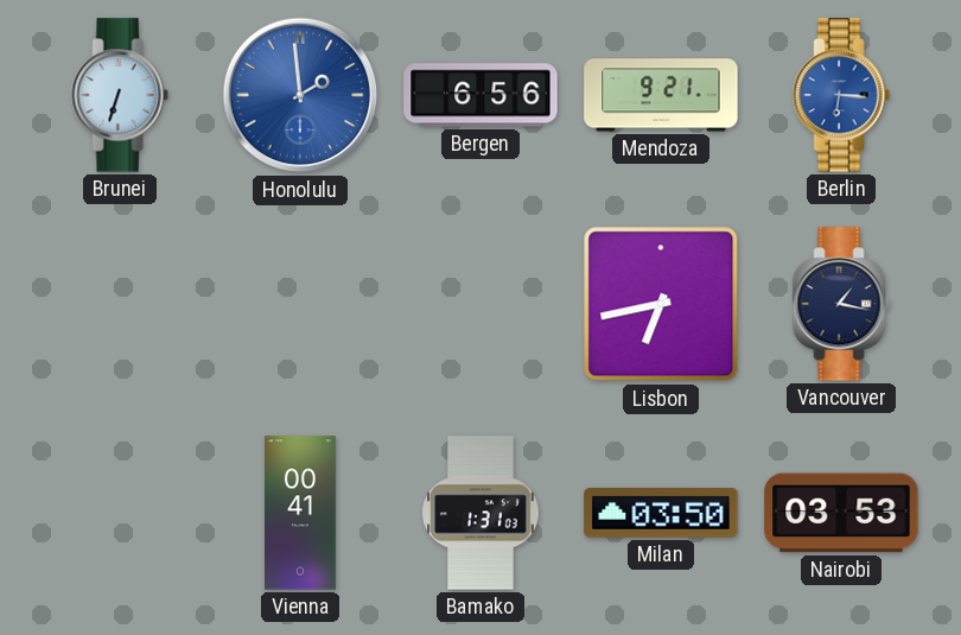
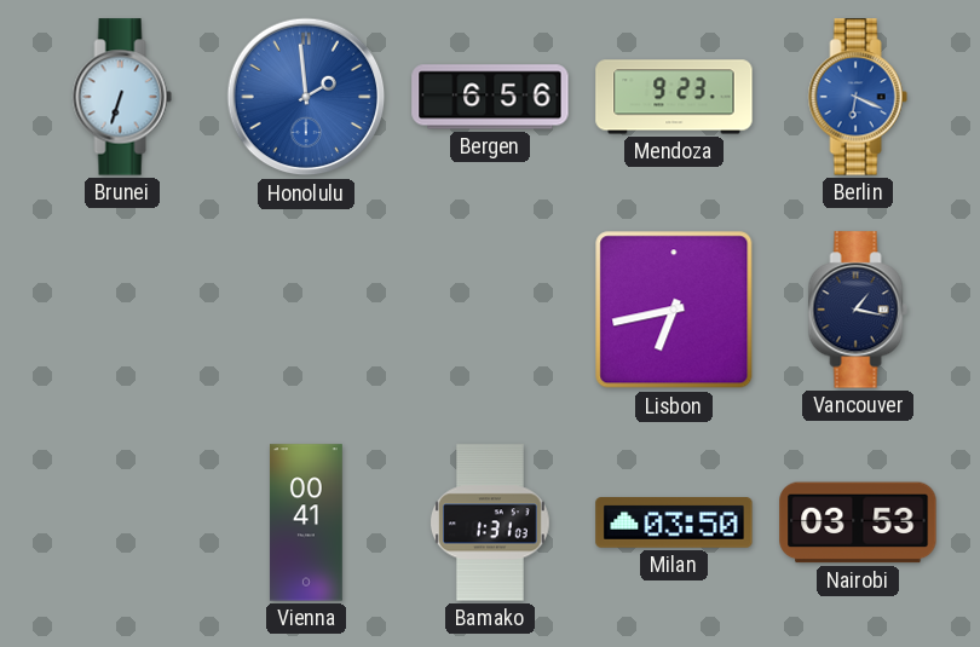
Mendoza: 9:21 -> 9:23
Berlin: 6:16 -> 6:19
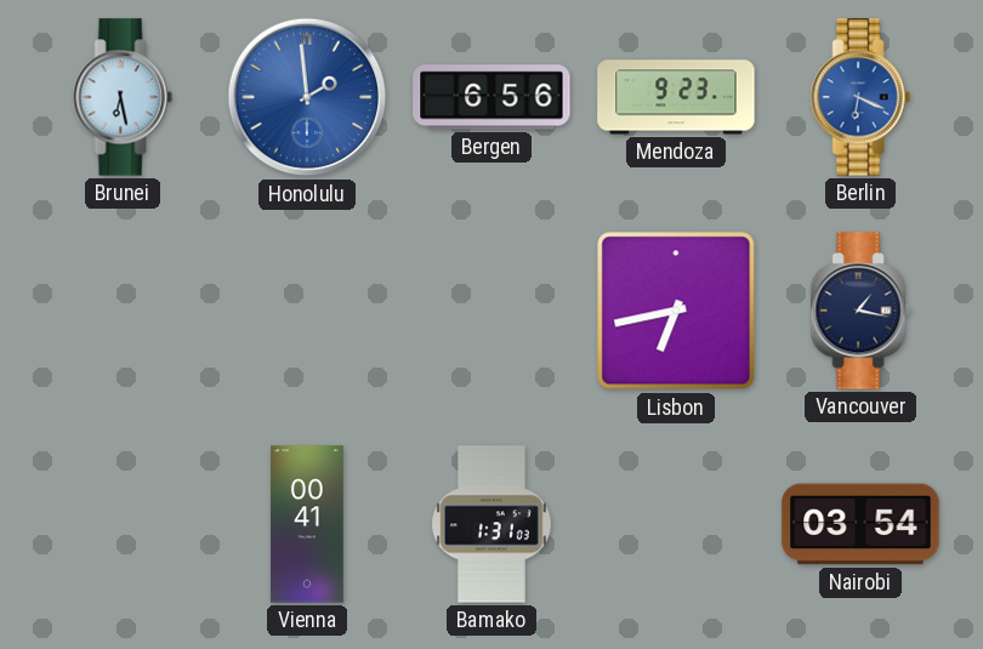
Brunei: 6:33 -> 6:28
Milan: 03:50 -> none
Nairobi: 03:53 -> 03:54
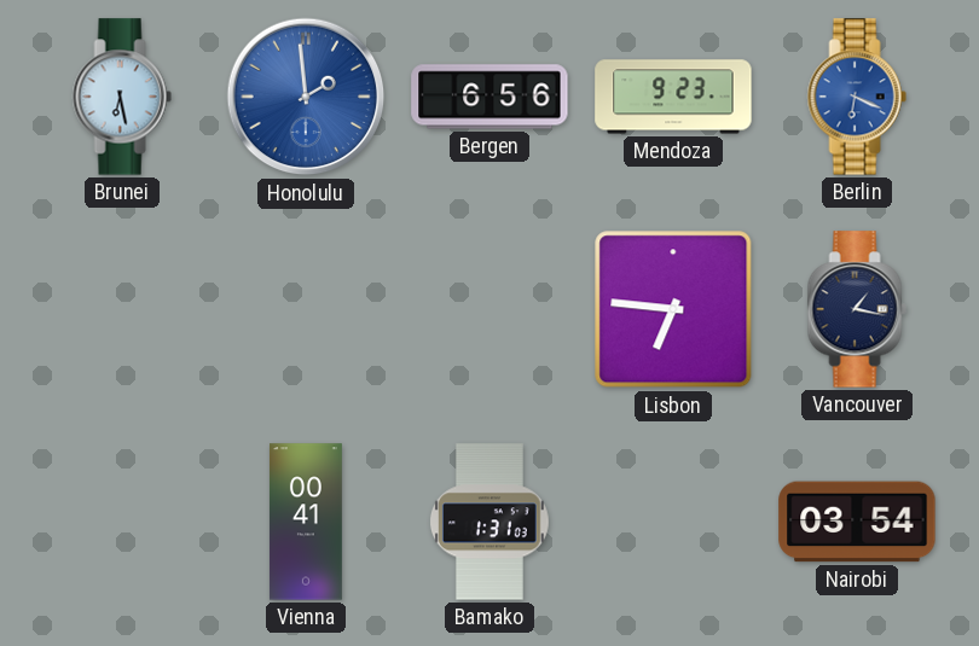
Lisbon: 6:43 -> 6:46
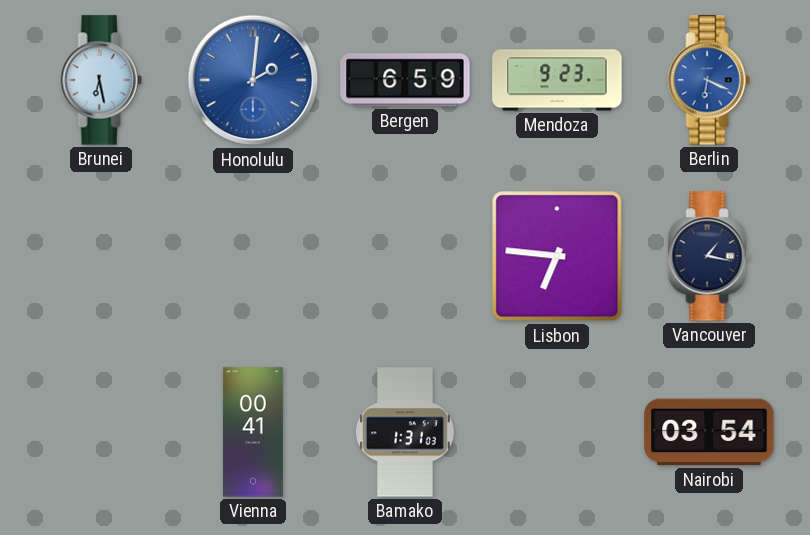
Honolulu: 1:59 -> 2:01
Bergen: 6:56 -> 6:59
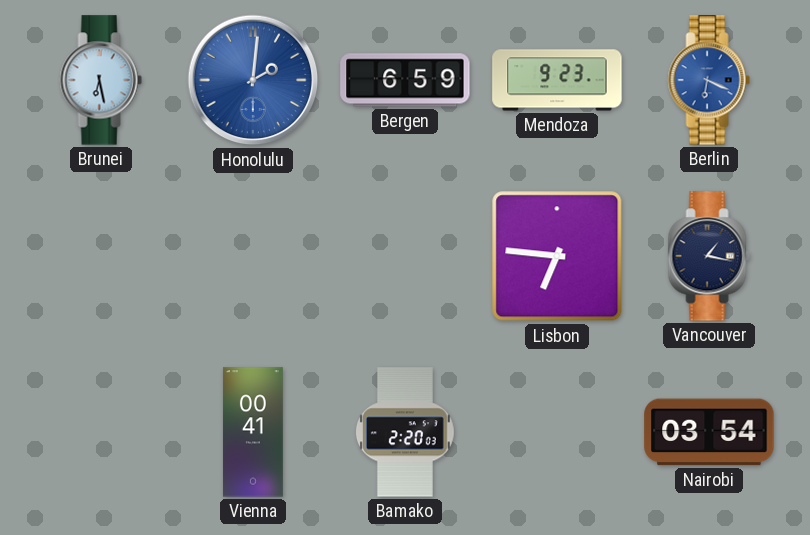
Bamako: 1:31 -> 2:20
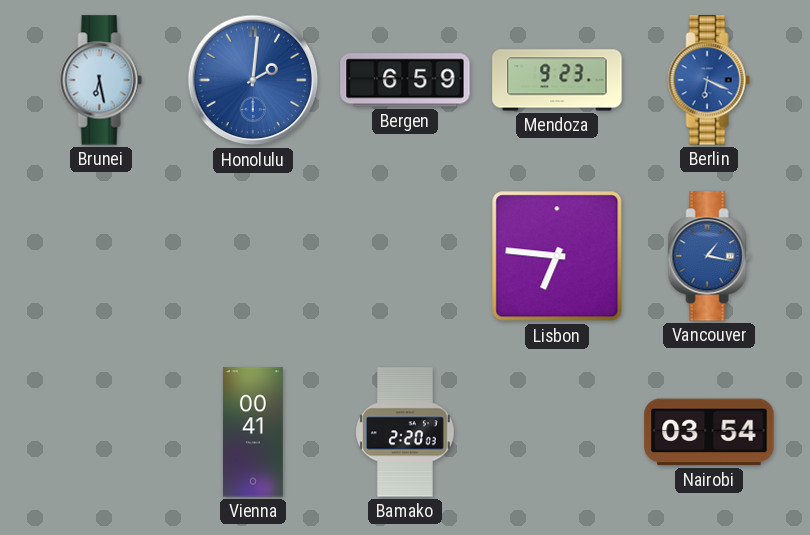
Vancouver dial: navy -> blue
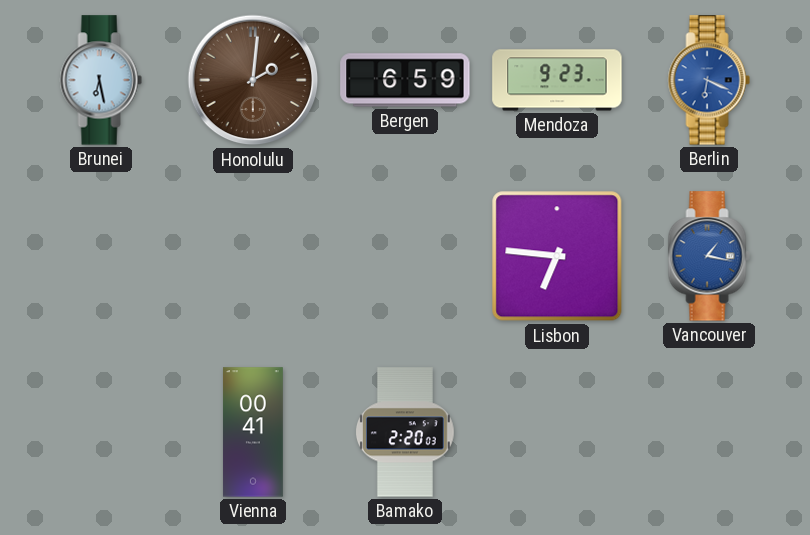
Honolulu dial: blue -> brown
Nairobi: 03:54 -> none
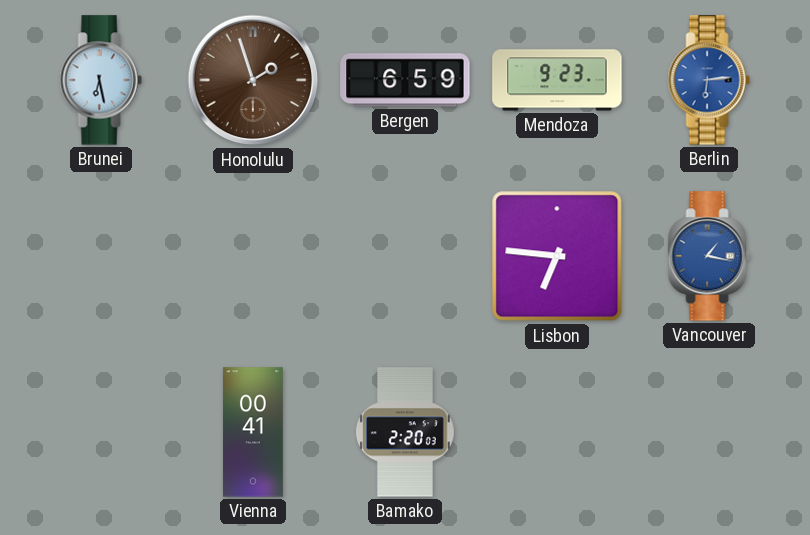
Honolulu: 2:01 -> 1:57
Berlin: 6:19 -> 6:14
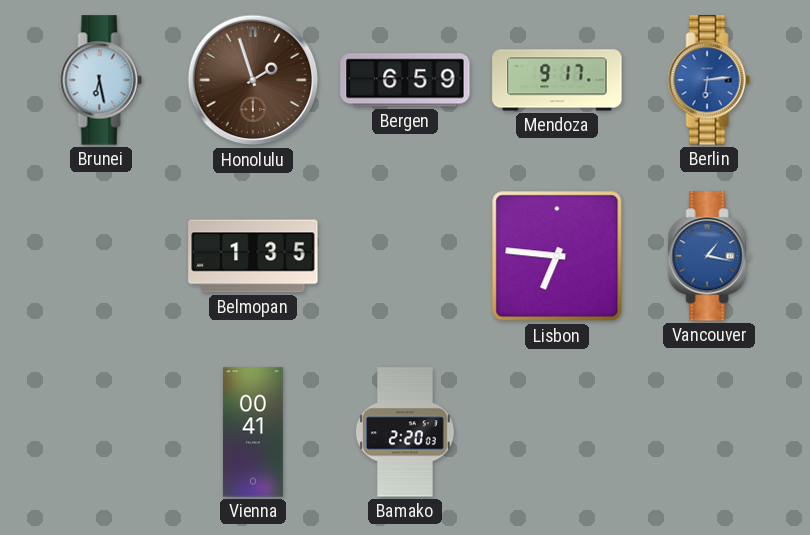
Mendoza: 9:23 -> 9:17
Belmopan: none -> 1:35
